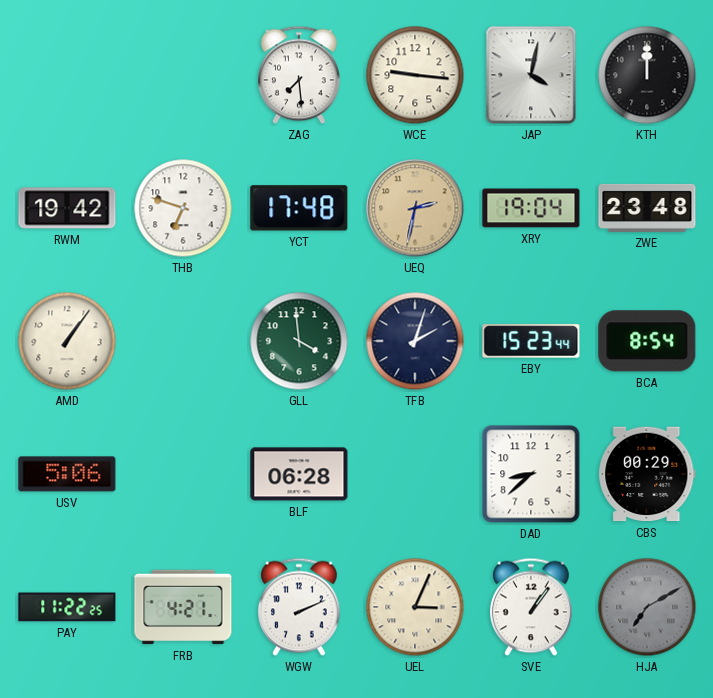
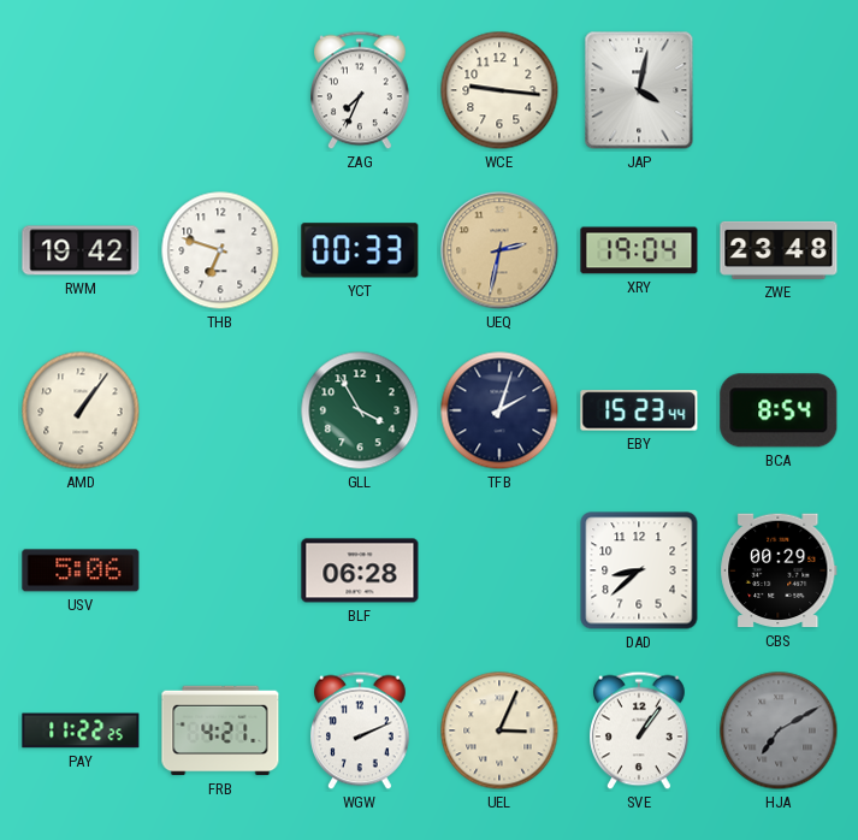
ZAG: 7:29 -> 7:34
KTH: 12:00 -> none
YCT: 17:48 -> 00:33
GLL: 3:59 -> 3:55
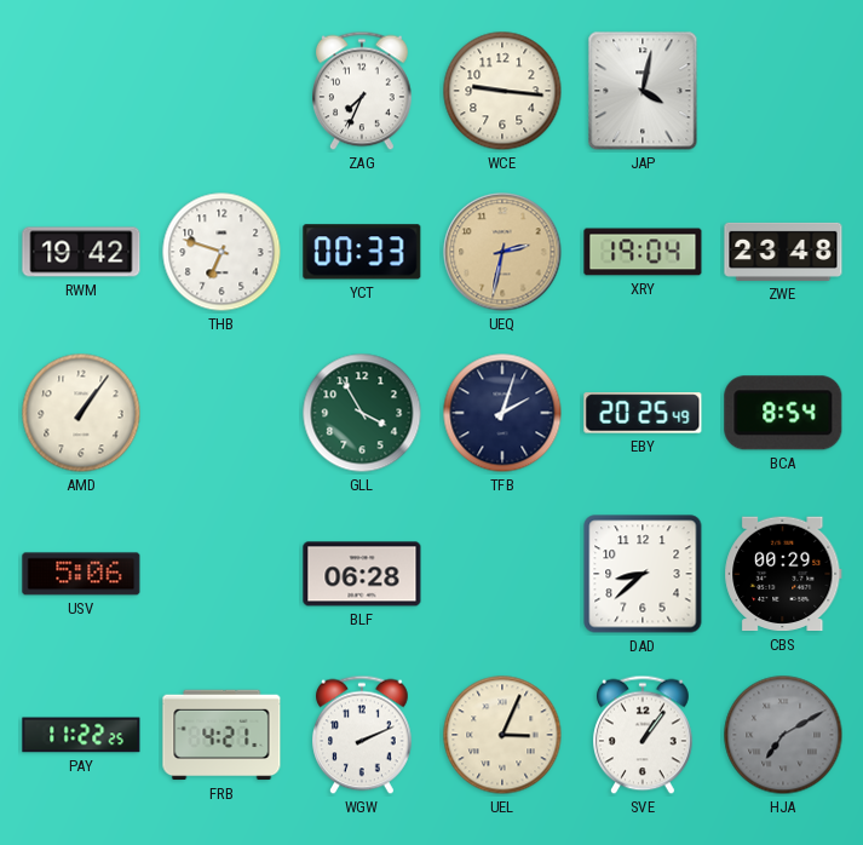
EBY: 15:23 -> 20:25
